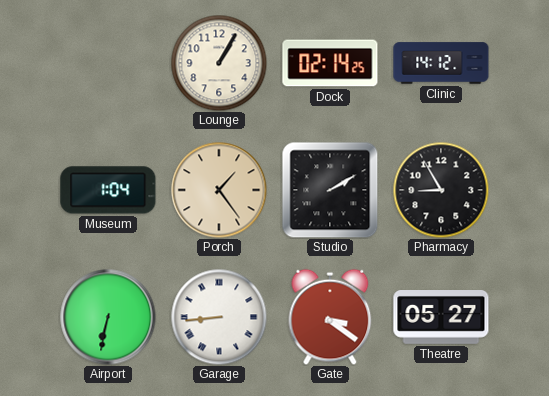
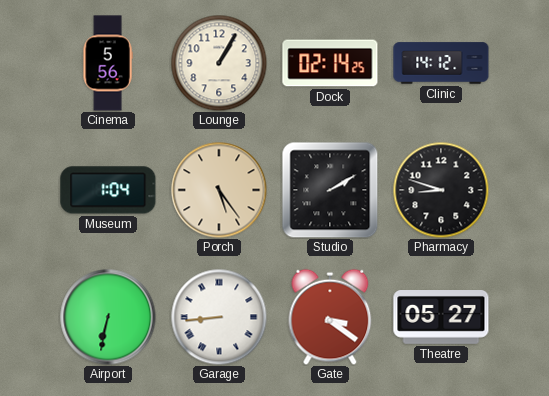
Cinema: none -> 5:56
Porch: 1:24 -> 5:24
Pharmacy: 8:55 -> 8:48
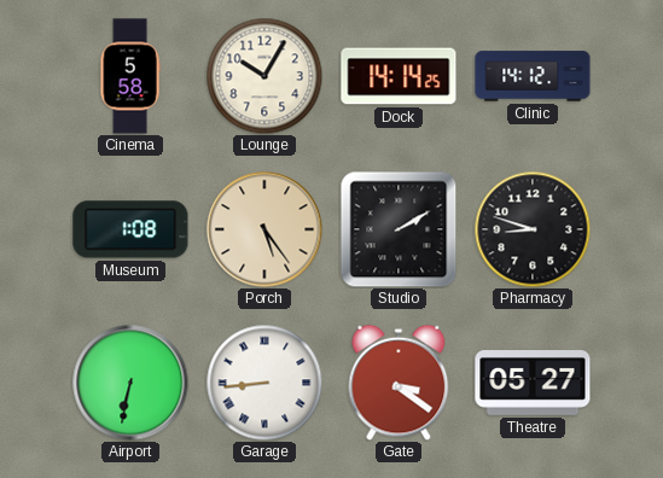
Cinema: 5:56 -> 5:58
Lounge: 1:05 -> 10:05
Dock: 02:14 -> 14:14
Museum: 1:04 -> 1:08
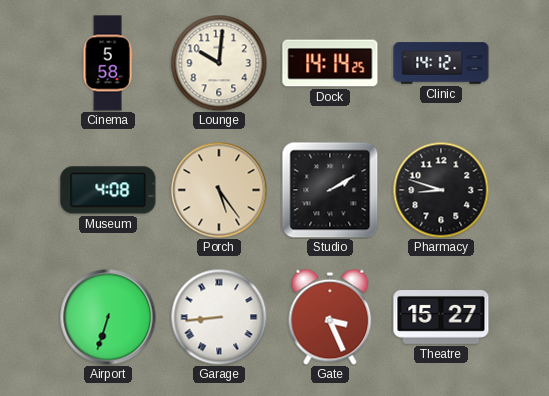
Lounge: 10:05 -> 10:01
Museum: 1:08 -> 4:08
Airport: 6:32 -> 6:33
Gate: 3:21 -> 3:26
Theatre: 05:27 -> 15:27
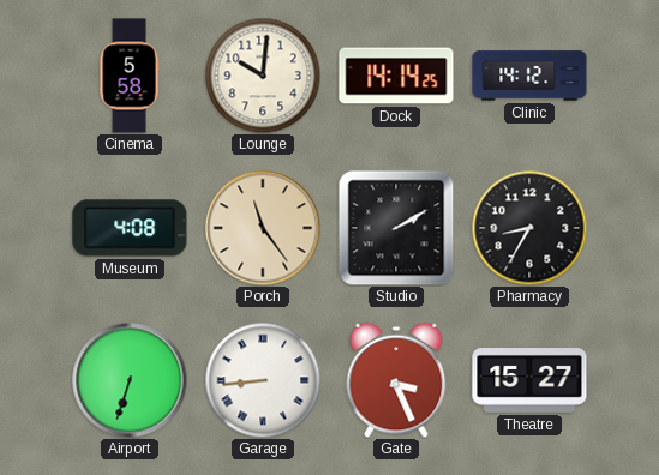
Porch: 5:24 -> 11:24
Pharmacy: 8:48 -> 8:35
